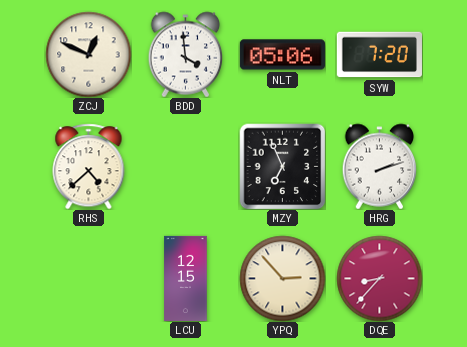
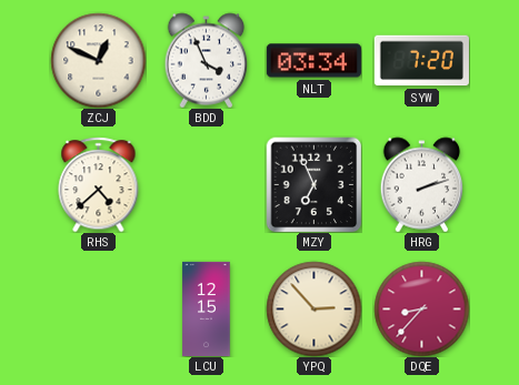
BDD: 3:59 -> 3:56
NLT: 05:06 -> 03:34
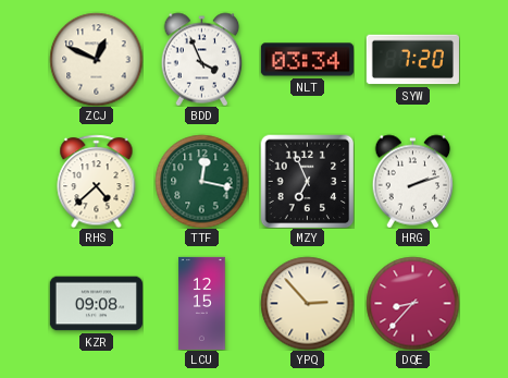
TTF: none -> 12:17
KZR: none -> 09:08
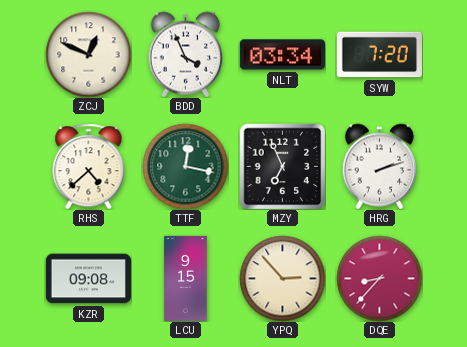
LCU: 12:15 -> 9:15
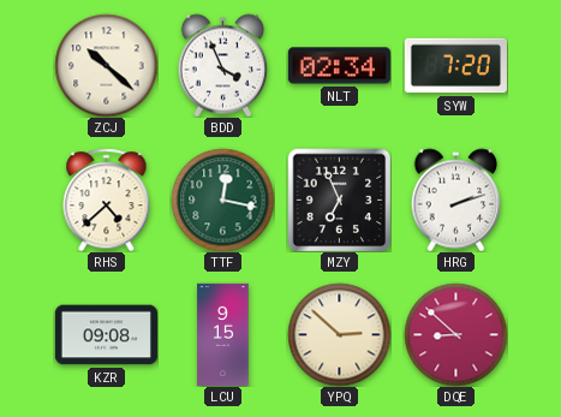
ZCJ: 12:49 -> 10:22
NLT: 03:34 -> 02:34
YPQ: 2:53 -> 2:52
DQE: 8:37 -> 8:52
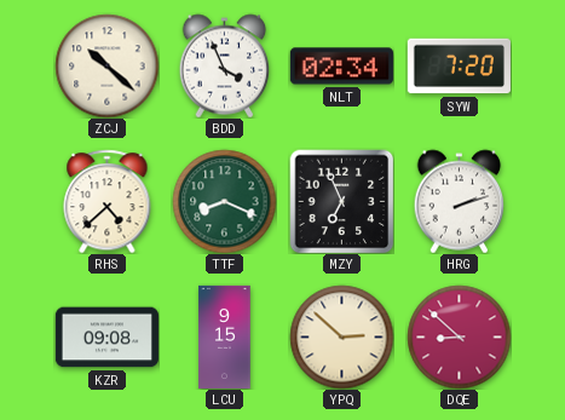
TTF: 12:17 -> 8:19
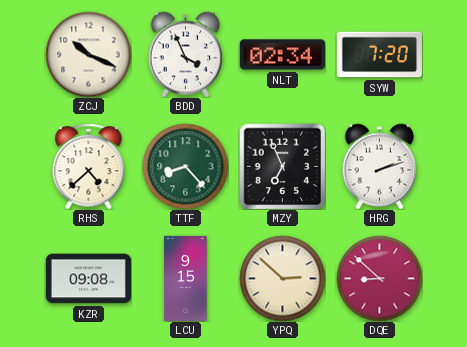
ZCJ: 10:22 -> 10:19
TTF: 8:19 -> 8:23
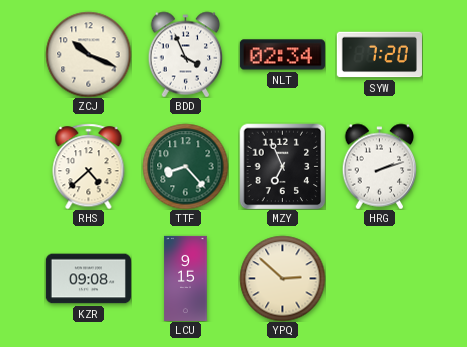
DQE: 8:52 -> none
